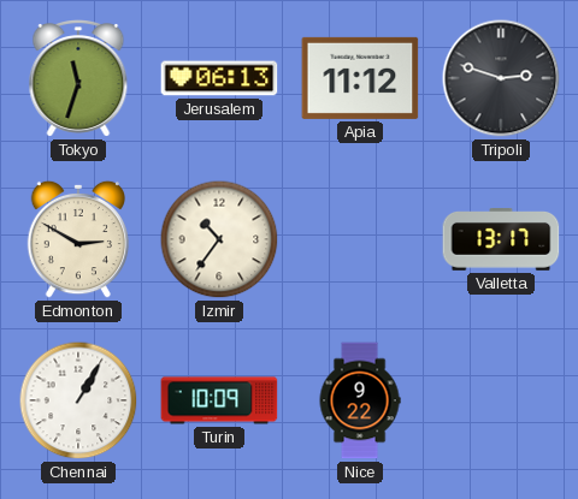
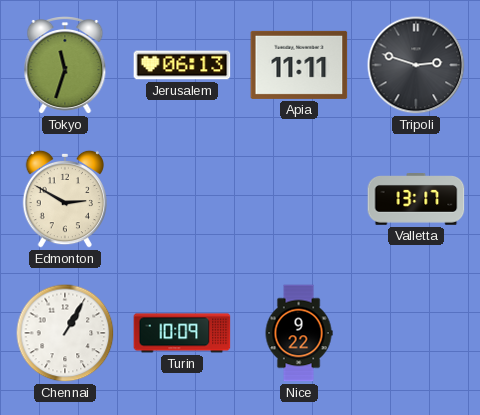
Apia: 11:12 -> 11:11
Izmir: 10:36 -> none
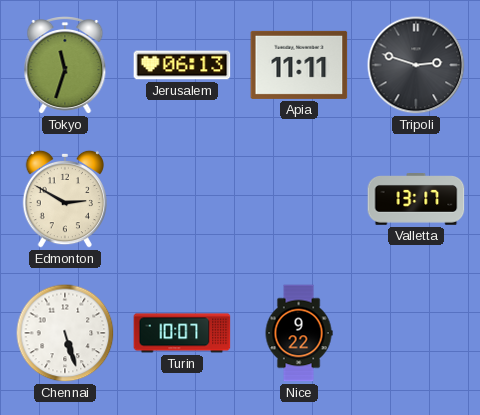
Chennai: 1:05 -> 5:27
Turin: 10:09 -> 10:07
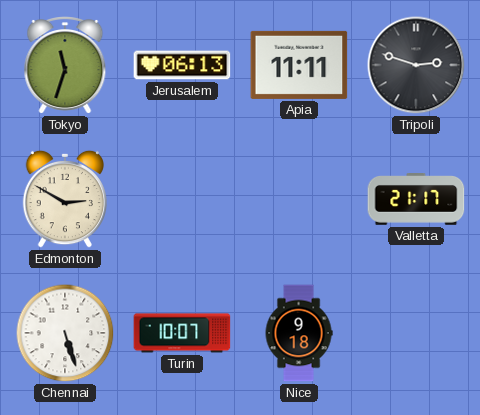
Valletta: 13:17 -> 21:17
Nice: 9:22 -> 9:18
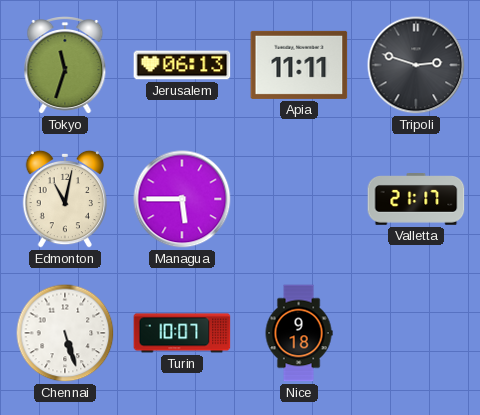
Edmonton: 2:50 -> 11:02
Managua: none -> 5:45
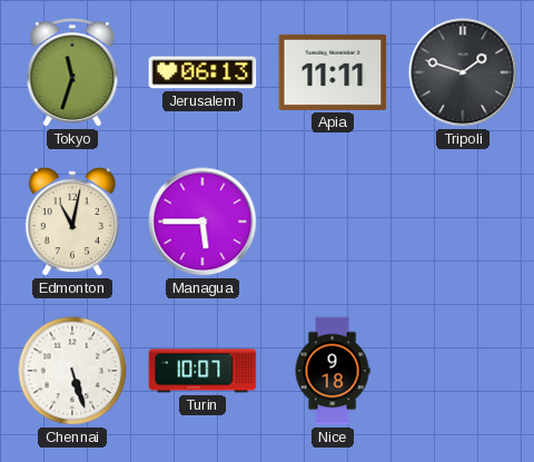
Tripoli: 2:48 -> 1:48
Valletta: 21:17 -> none
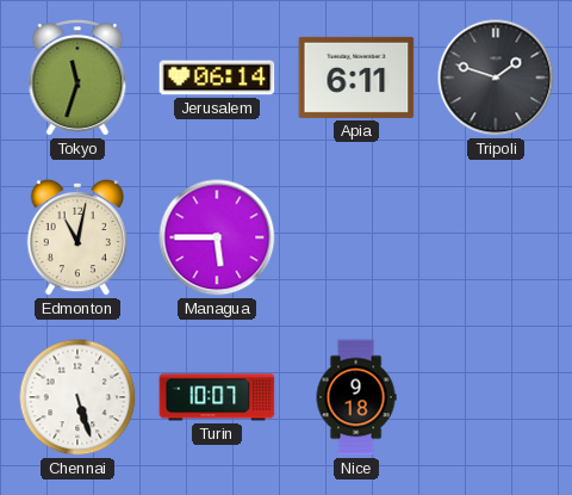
Jerusalem: 06:13 -> 06:14
Apia: 11:11 -> 6:11
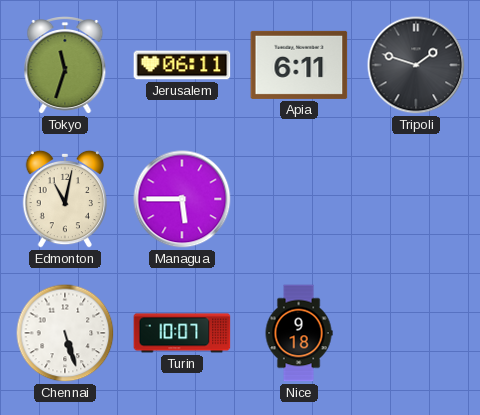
Jerusalem: 06:14 -> 06:11
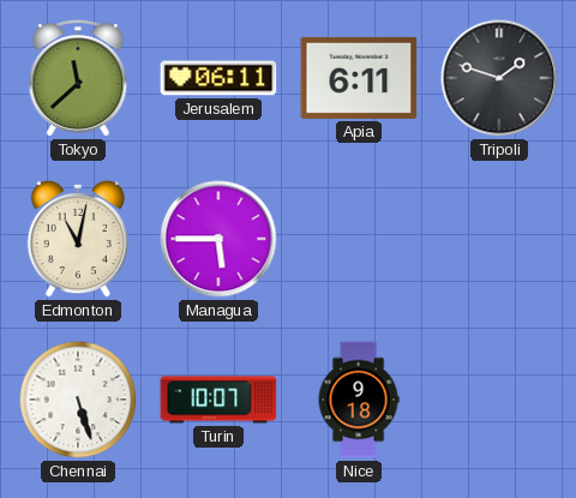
Tokyo: 11:33 -> 11:38
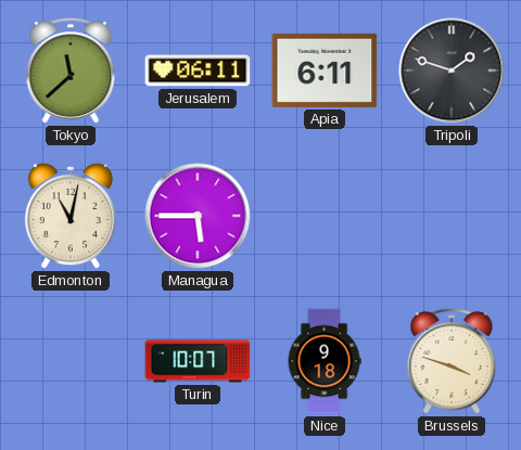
Chennai: 5:27 -> none
Brussels: none -> 3:48
